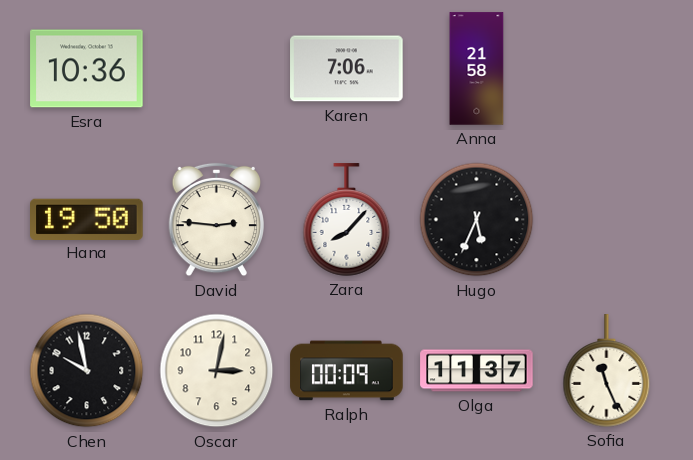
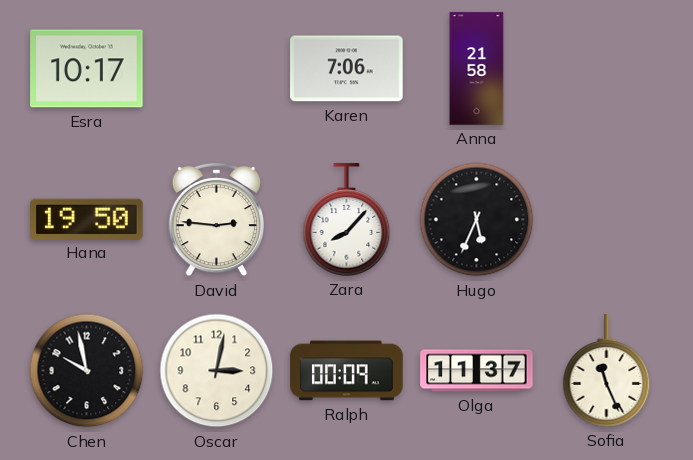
Esra: 10:36 -> 10:17
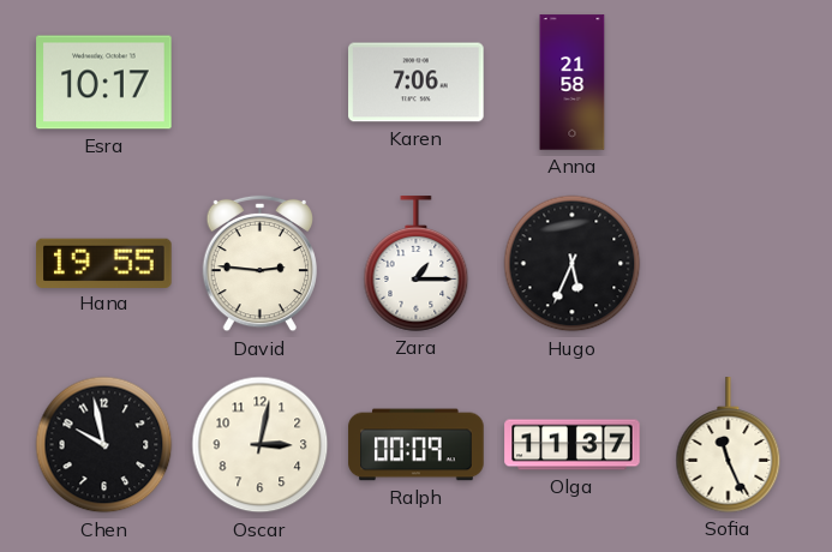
Hana: 19:50 -> 19:55
Zara: 8:07 -> 1:15
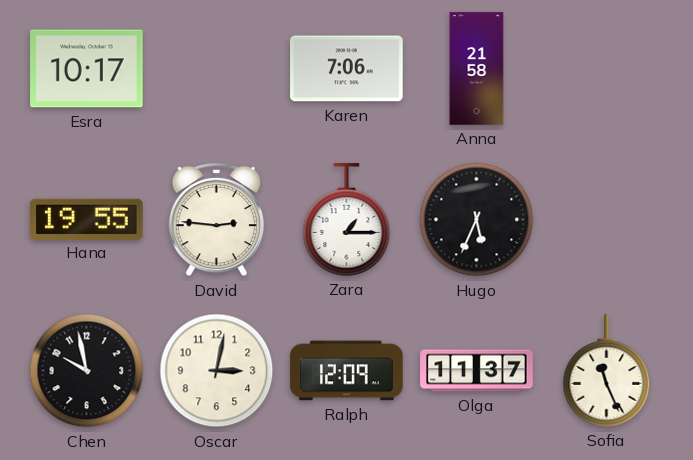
Ralph: 00:09 -> 12:09
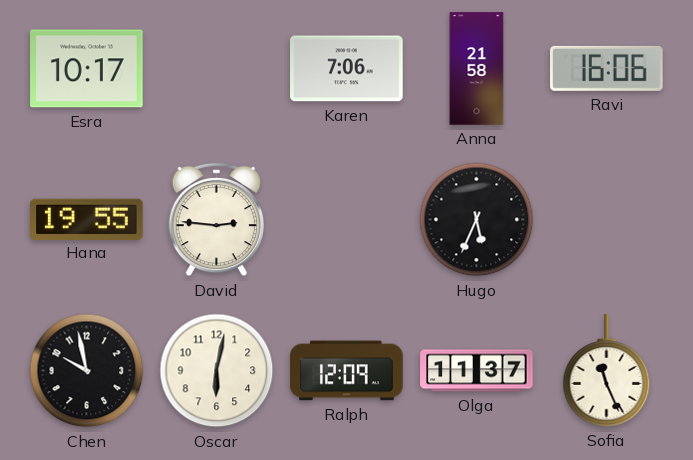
Ravi: none -> 16:06
Zara: 1:15 -> none
Oscar: 3:02 -> 6:02
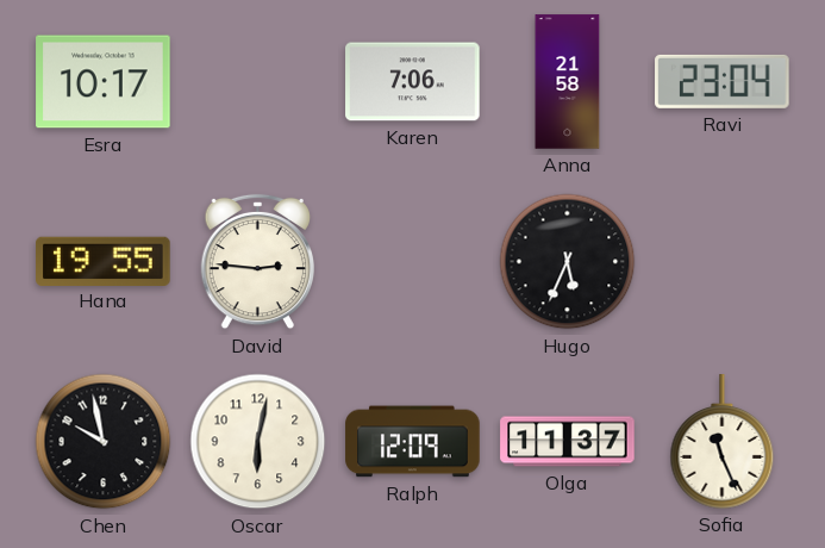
Ravi: 16:06 -> 23:04
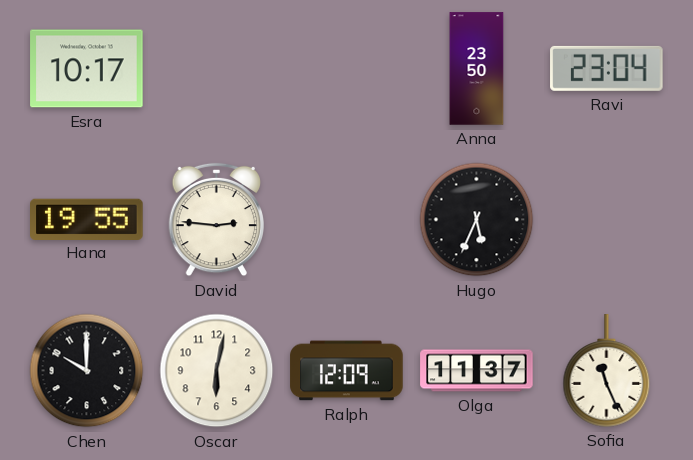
Karen: 7:06 -> none
Anna: 21:58 -> 23:50
Chen: 9:58 -> 10:00
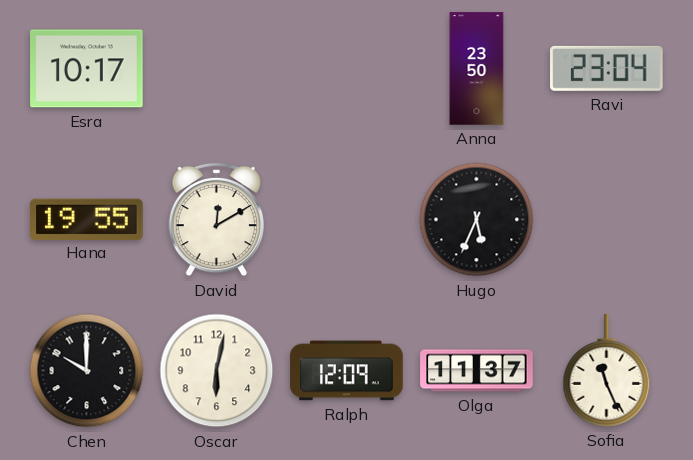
David: 2:46 -> 12:10
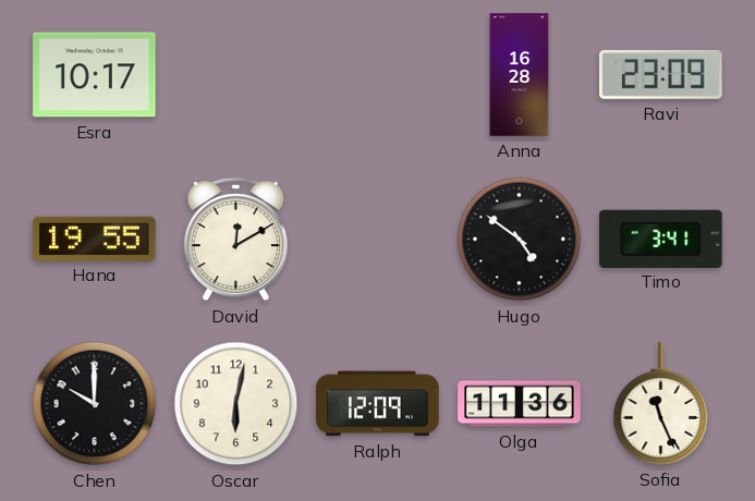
Anna: 23:50 -> 16:28
Ravi: 23:04 -> 23:09
Hugo: 5:34 -> 4:51
Timo: none -> 3:41
Olga: 11:37 -> 11:36
